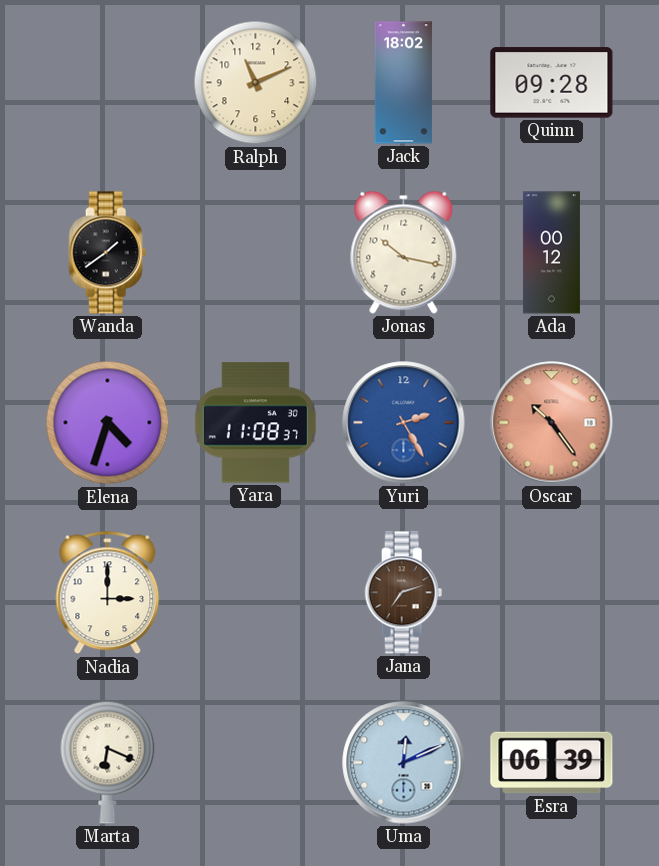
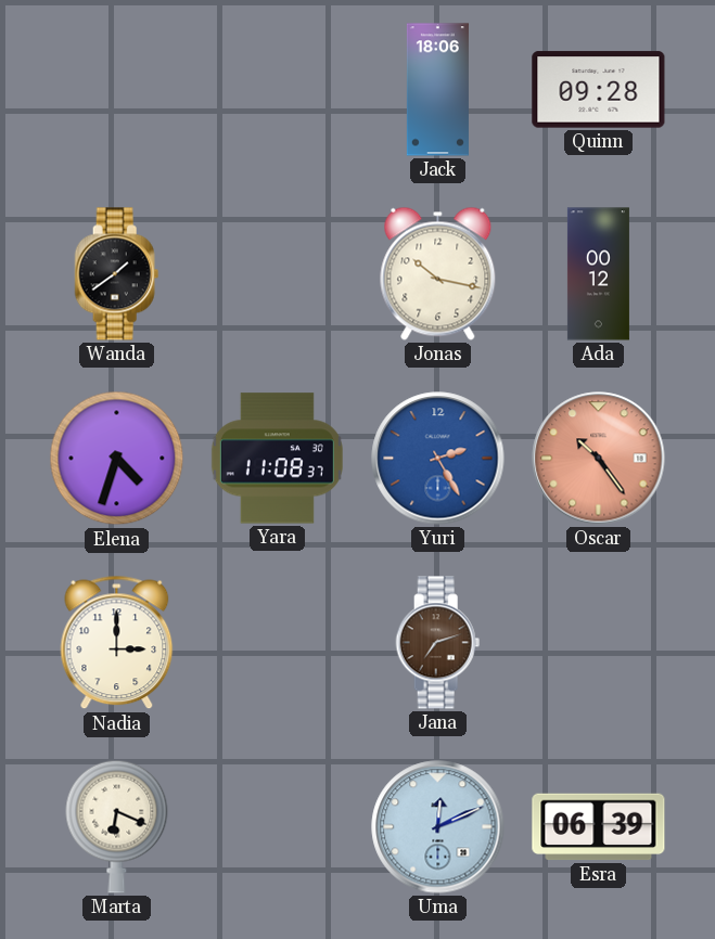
Ralph: 11:11 -> none
Jack: 18:02 -> 18:06
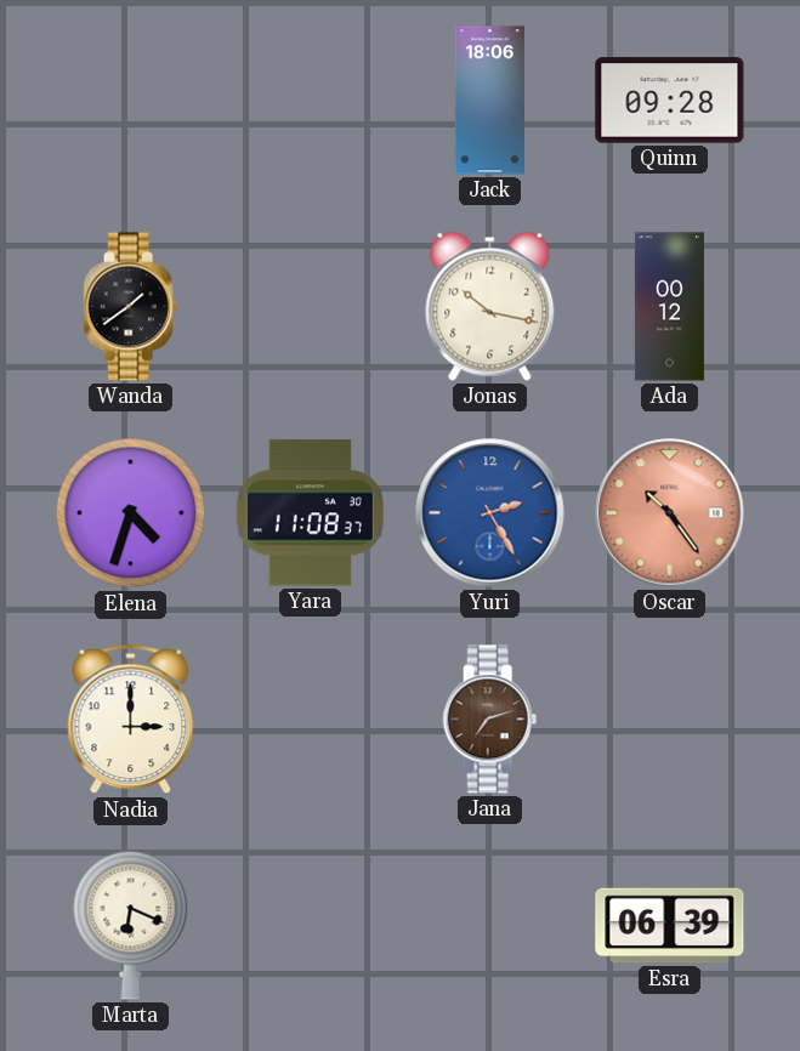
Uma: 12:11 -> none
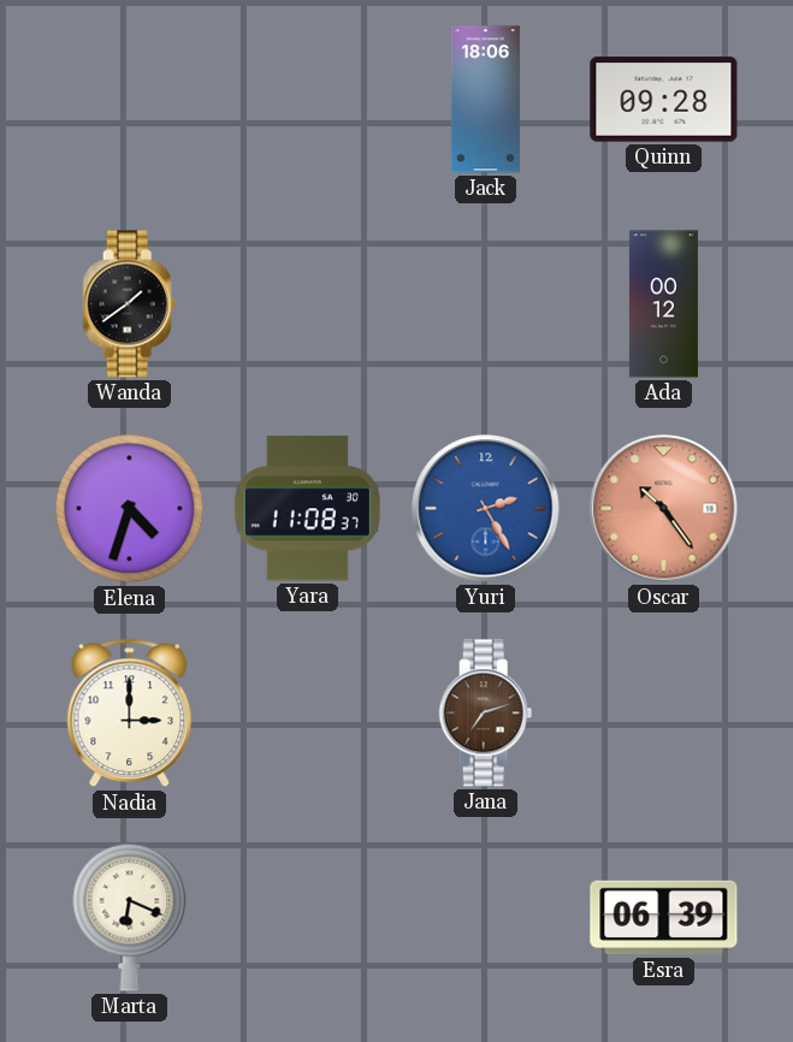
Jonas: 10:17 -> none
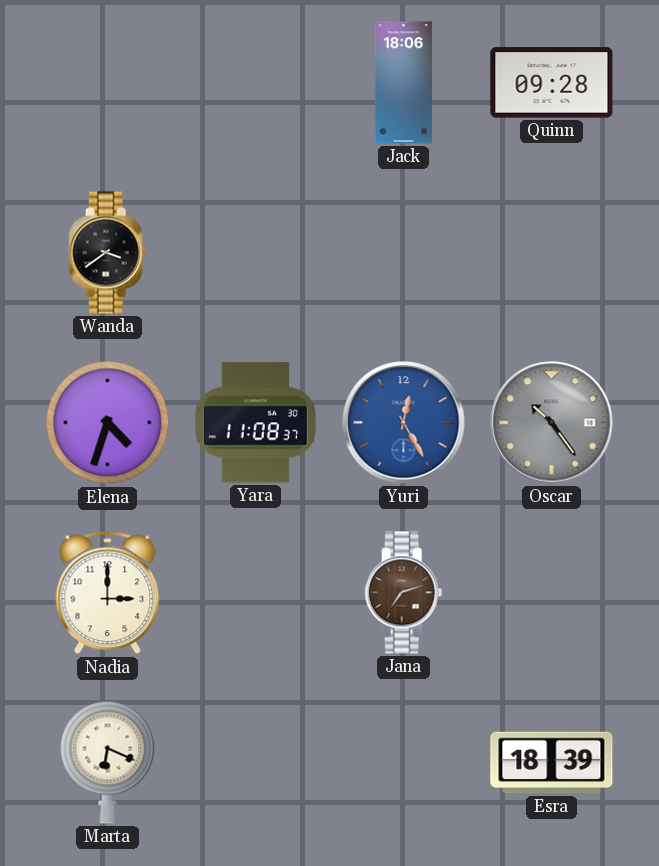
Wanda: 1:39 -> 3:39
Ada: 00:12 -> none
Yuri: 2:25 -> 12:25
Oscar dial: salmon -> grey
Esra: 06:39 -> 18:39
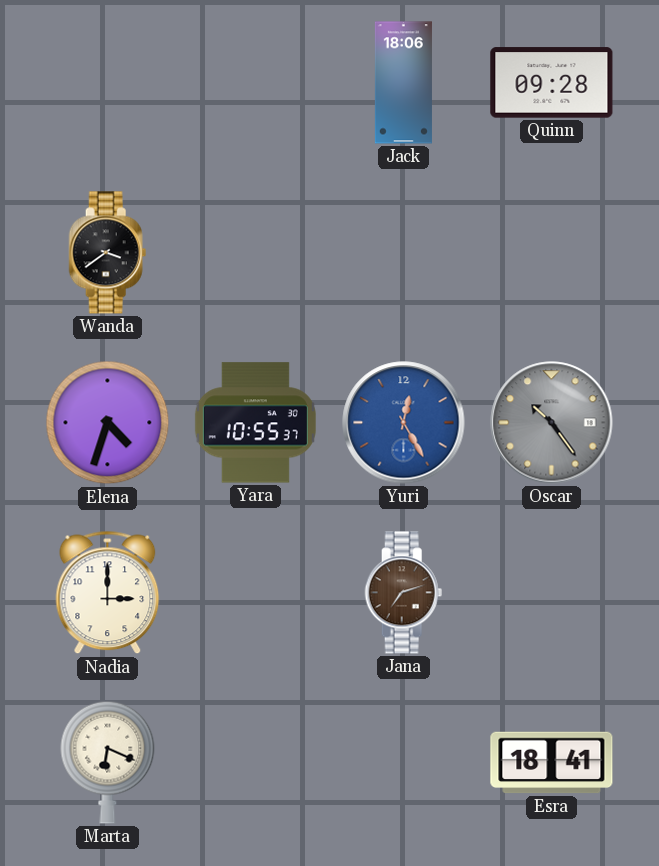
Yara: 11:08 -> 10:55
Esra: 18:39 -> 18:41
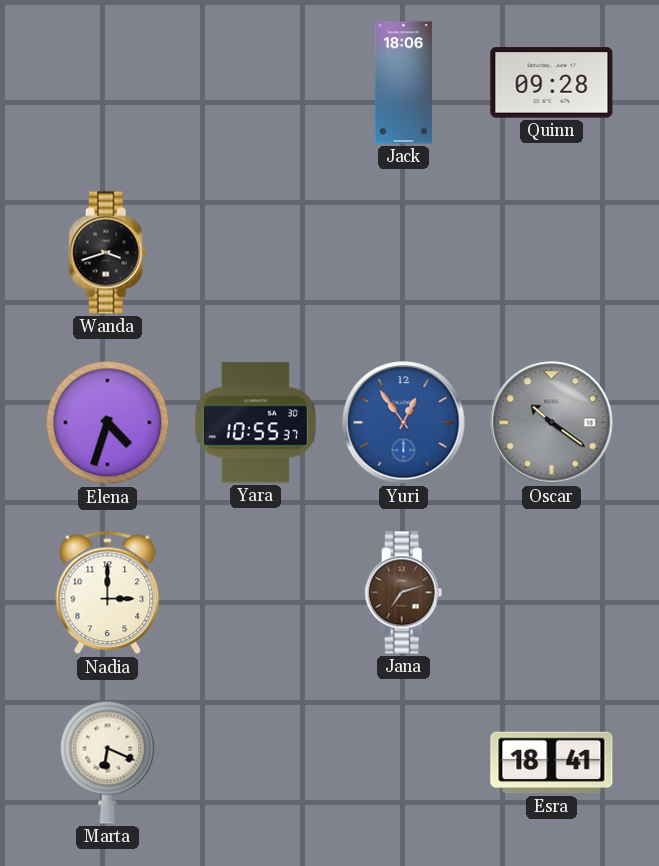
Wanda: 3:39 -> 3:42
Yuri: 12:25 -> 12:54
Oscar: 10:24 -> 10:21
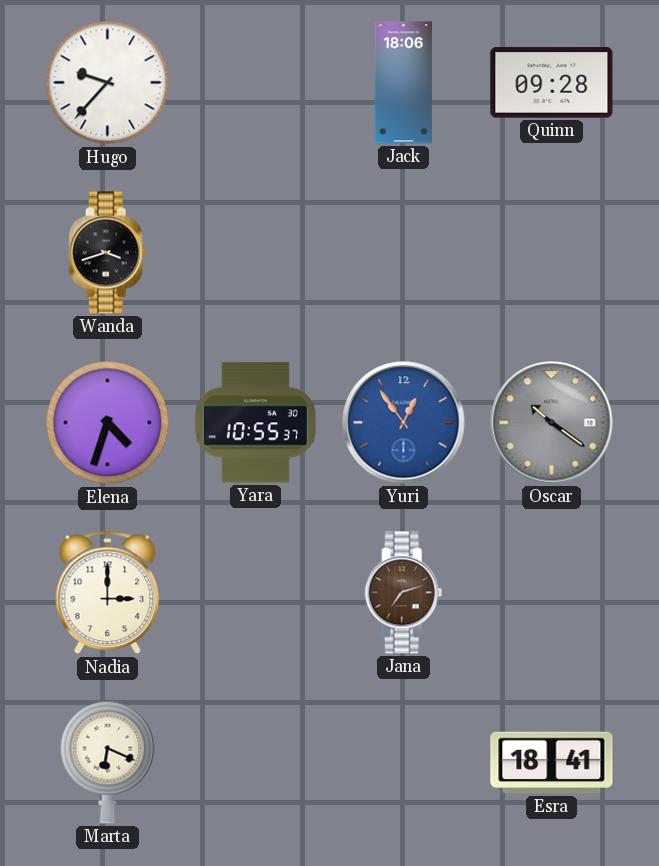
Hugo: none -> 9:37
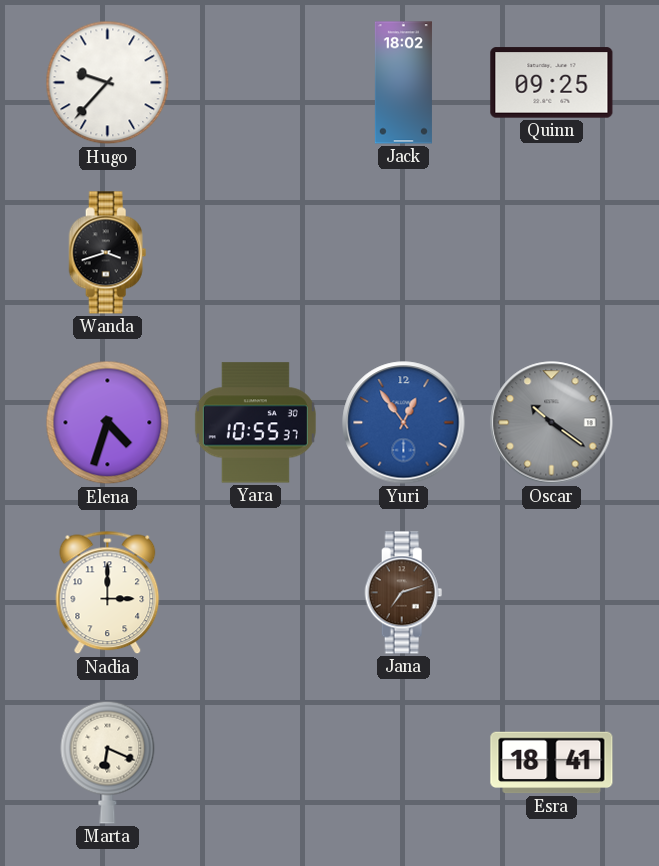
Jack: 18:06 -> 18:02
Quinn: 09:28 -> 09:25
